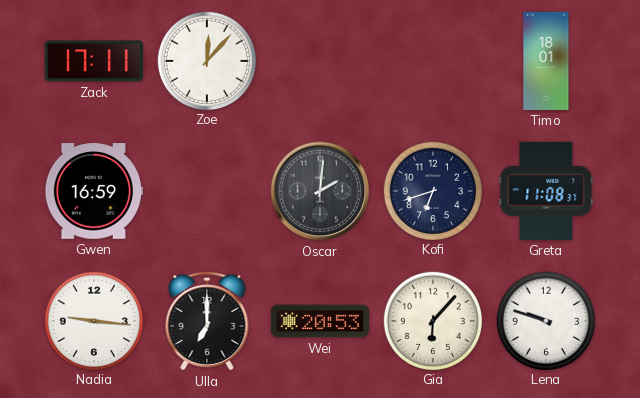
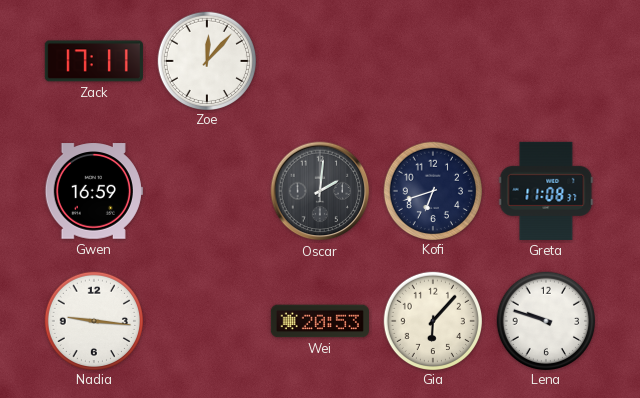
Timo: 18:01 -> none
Ulla: 7:00 -> none
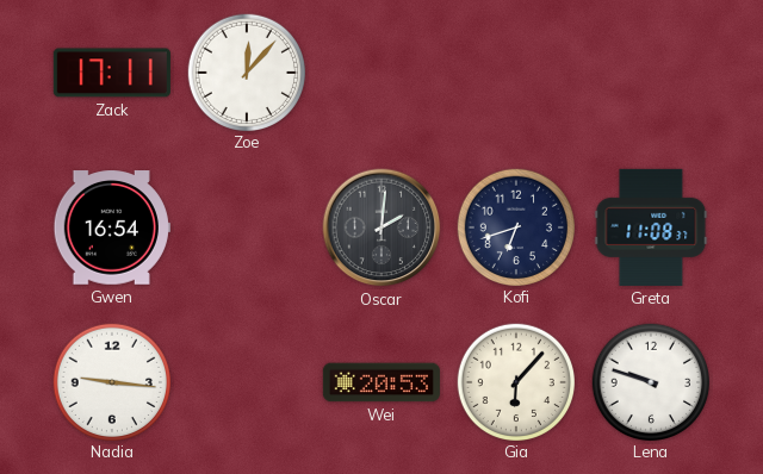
Gwen: 16:59 -> 16:54
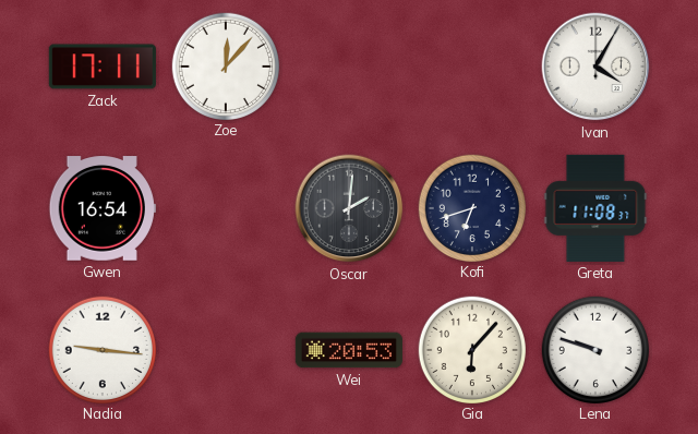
Ivan: none -> 4:05
